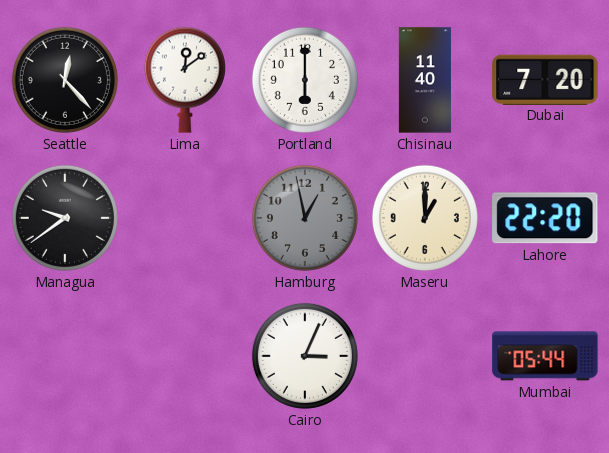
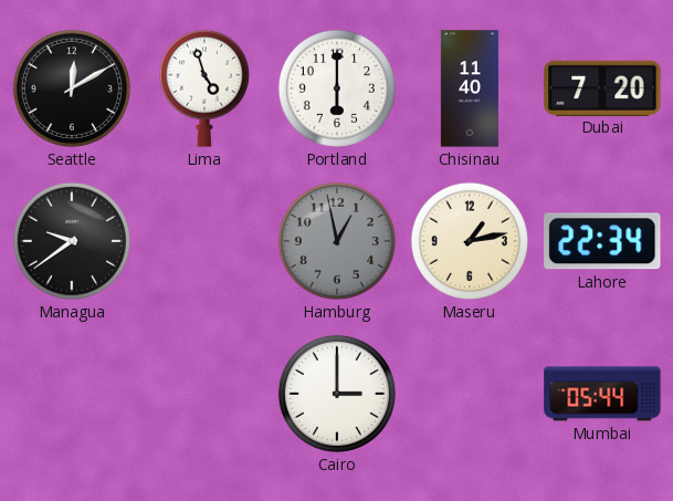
Seattle: 12:23 -> 12:10
Lima: 12:09 -> 4:57
Maseru: 1:00 -> 1:13
Lahore: 22:20 -> 22:34
Cairo: 3:04 -> 3:00
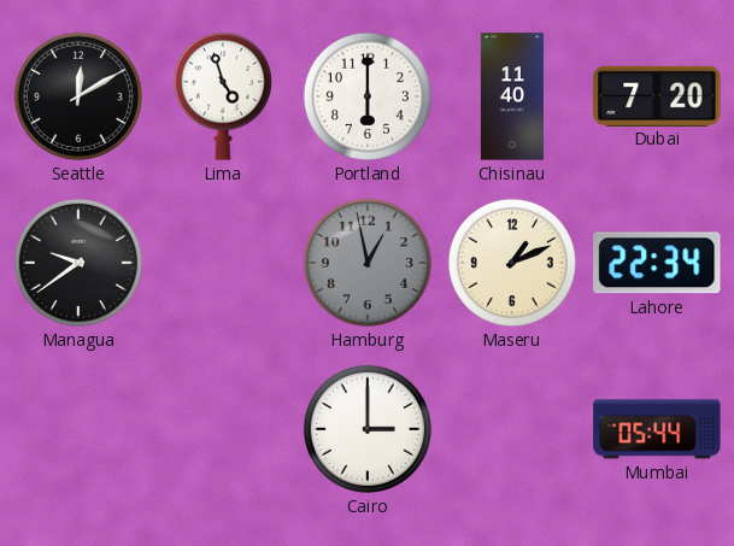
Maseru: 1:13 -> 1:11
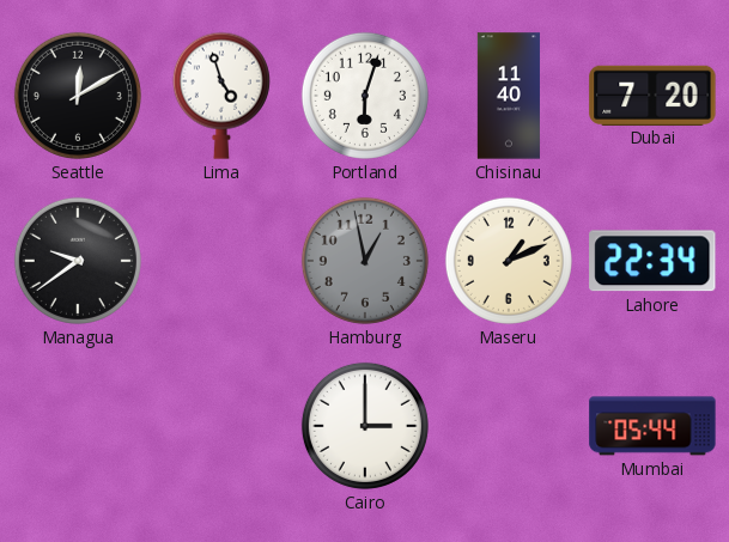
Portland: 6:00 -> 6:03
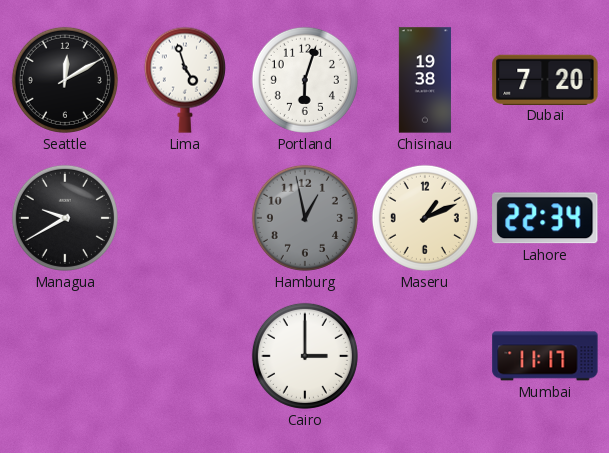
Chisinau: 11:40 -> 19:38
Managua: 9:39 -> 9:40
Mumbai: 05:44 -> 11:17
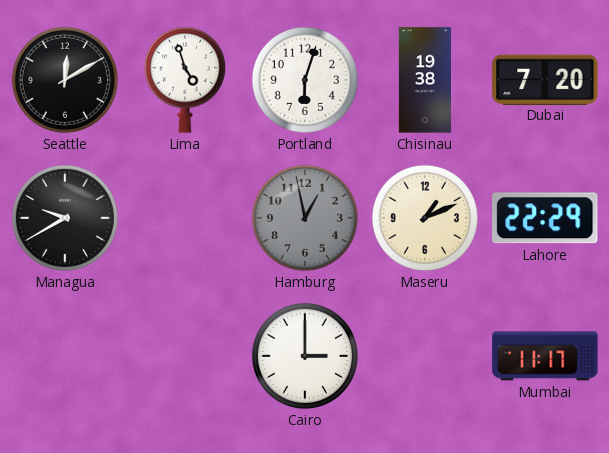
Lahore: 22:34 -> 22:29
